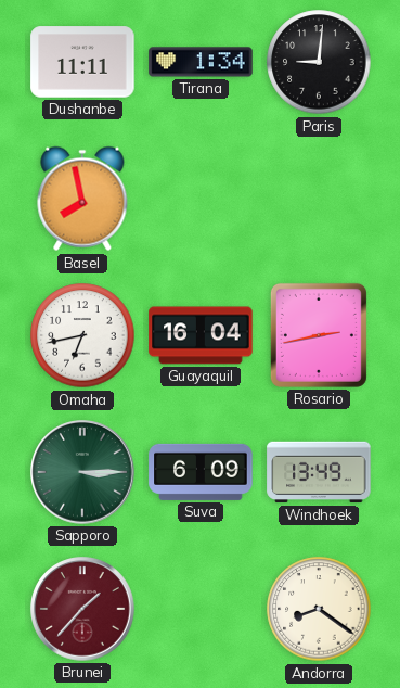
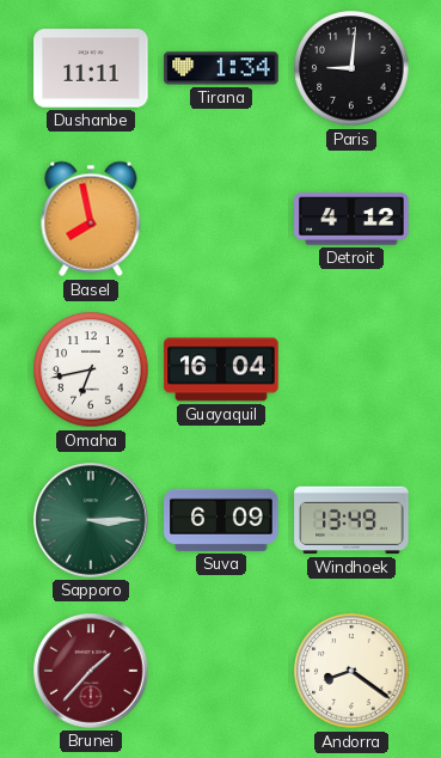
Detroit: none -> 4:12
Rosario: 2:43 -> none
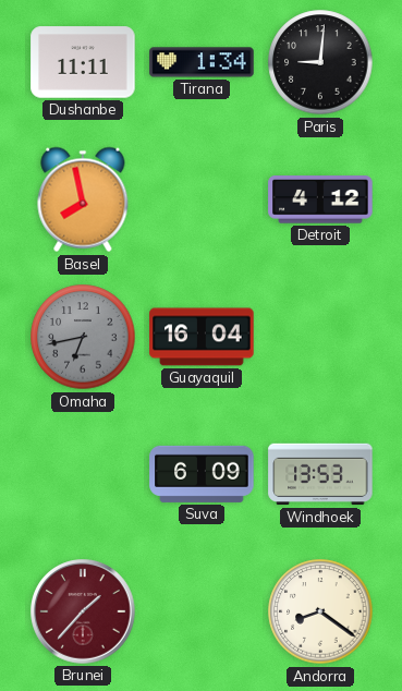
Omaha dial: white -> grey
Sapporo: 3:15 -> none
Windhoek: 13:49 -> 13:53
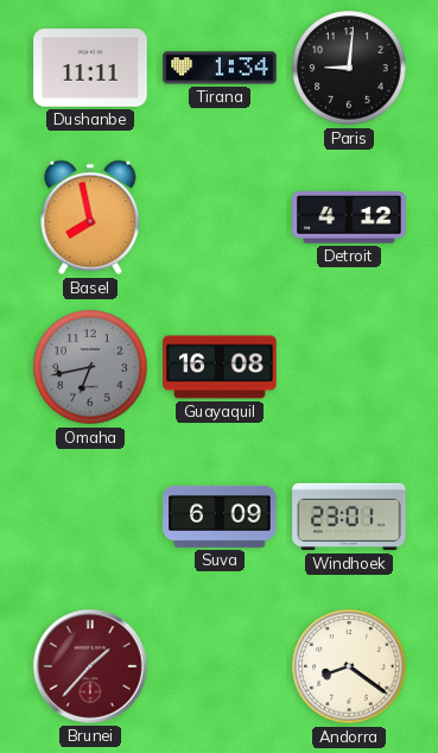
Guayaquil: 16:04 -> 16:08
Windhoek: 13:53 -> 23:01
